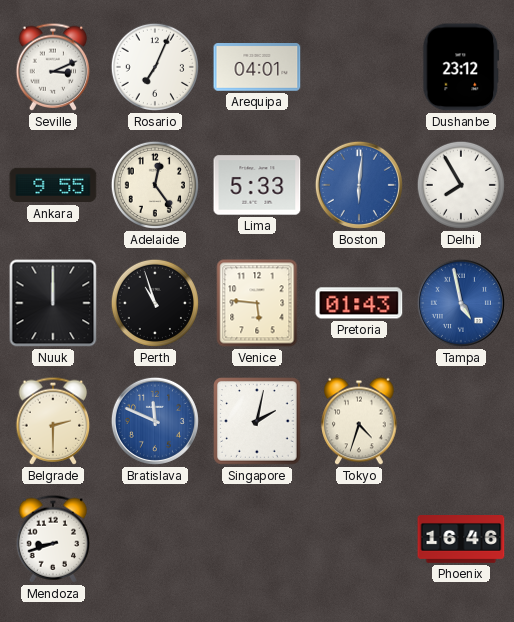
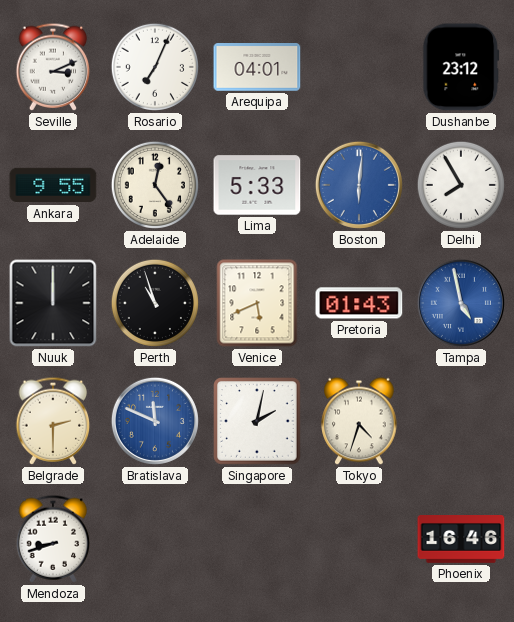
Venice: 5:46 -> 5:41
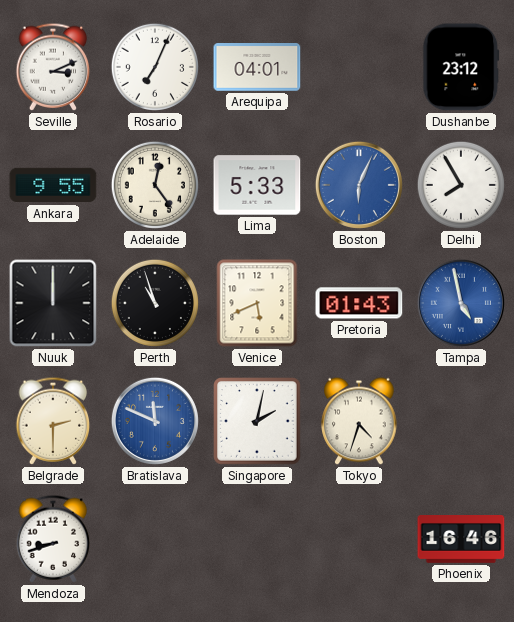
Boston: 6:01 -> 6:04
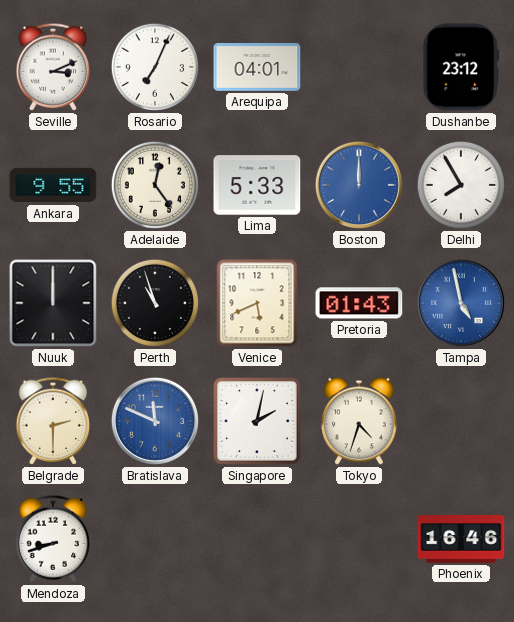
Boston: 6:04 -> 12:00
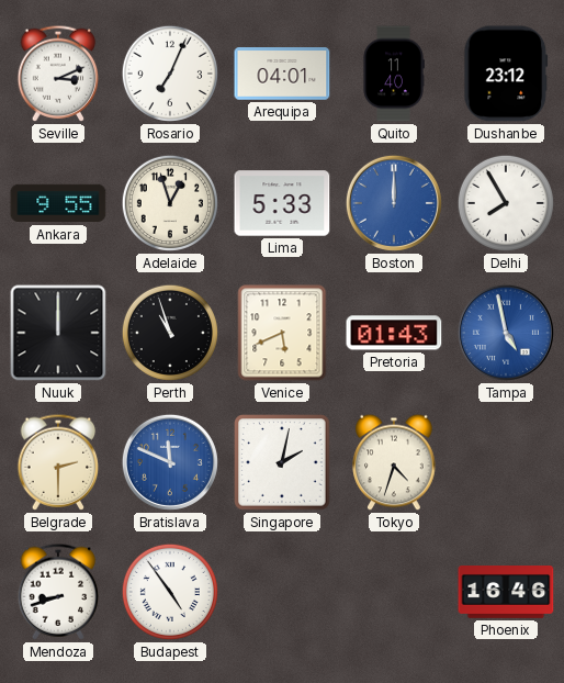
Quito: none -> 11:40
Adelaide: 12:24 -> 12:57
Budapest: none -> 4:54
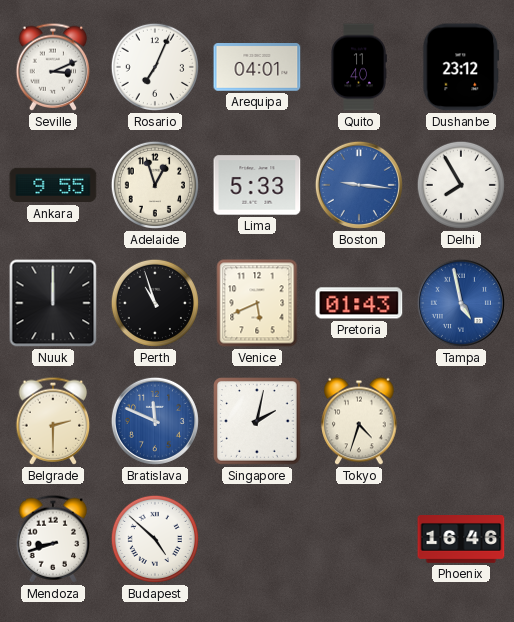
Boston: 12:00 -> 9:16
Budapest: 4:54 -> 4:52
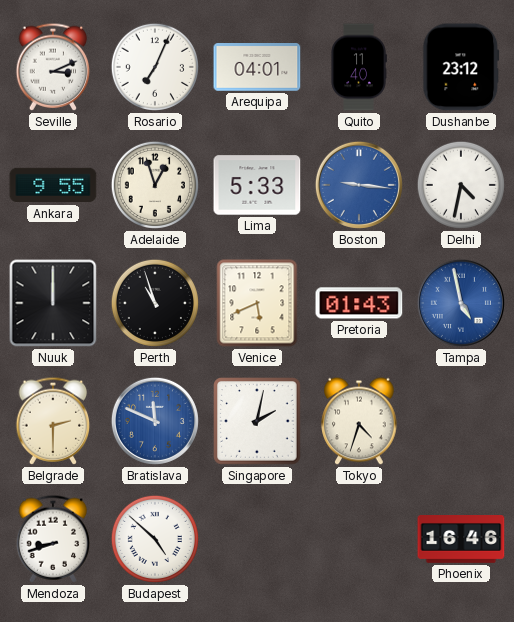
Delhi: 7:55 -> 4:32
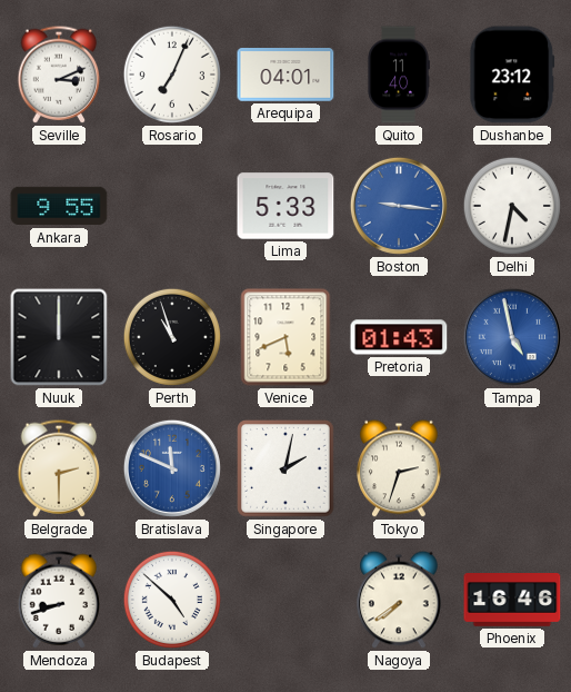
Adelaide: 12:57 -> none
Tokyo: 4:33 -> 2:33
Nagoya: none -> 7:39
